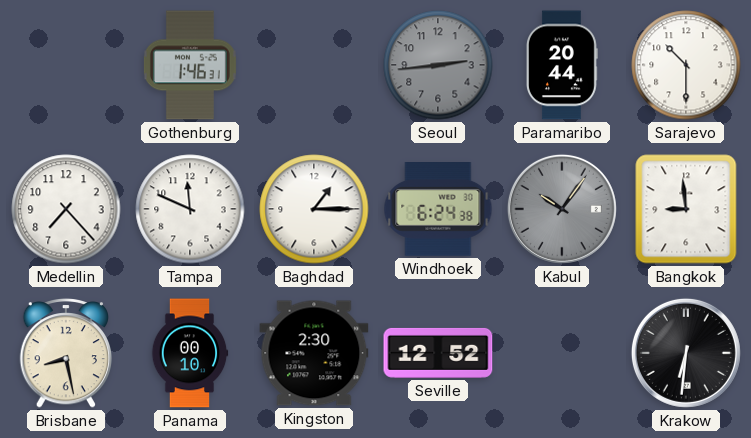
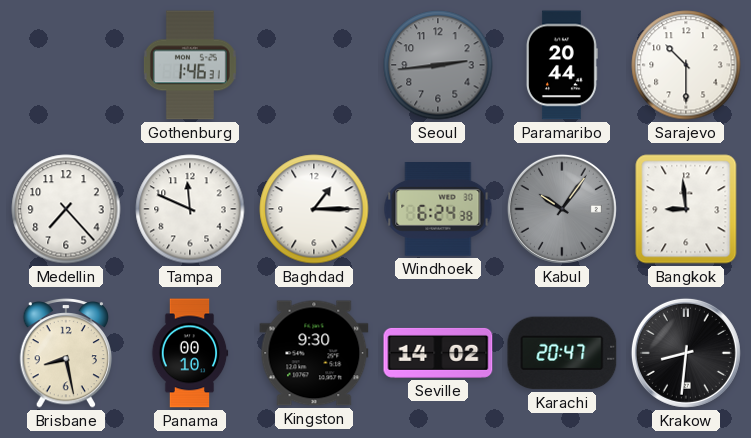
Kingston: 2:30 -> 9:30
Seville: 12:52 -> 14:02
Karachi: none -> 20:47
Krakow: 6:31 -> 8:31
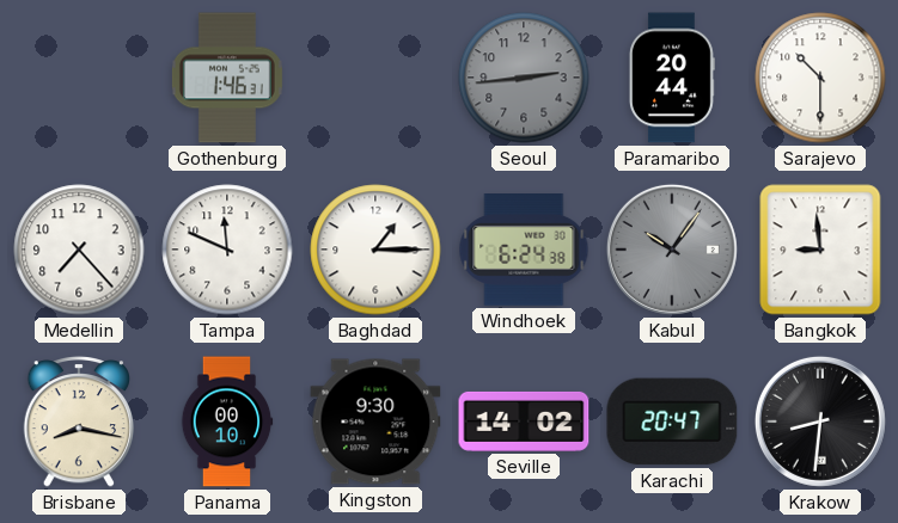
Brisbane: 8:28 -> 8:17
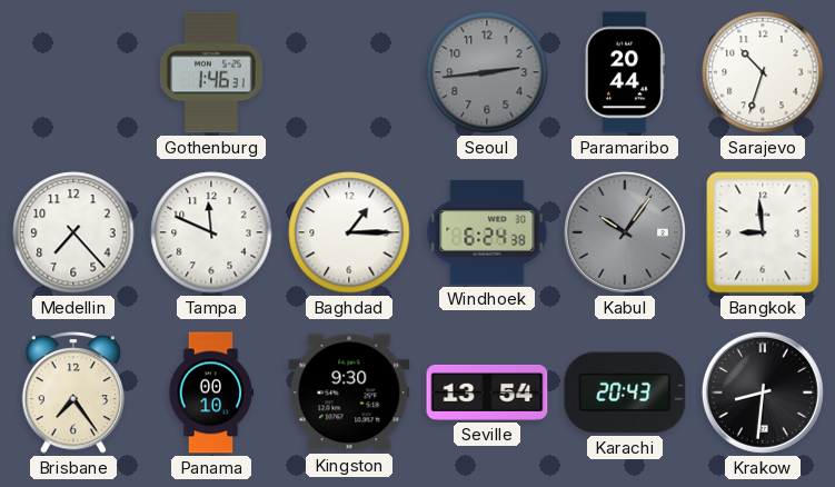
Sarajevo: 10:30 -> 10:33
Brisbane: 8:17 -> 7:24
Seville: 14:02 -> 13:54
Karachi: 20:47 -> 20:43
